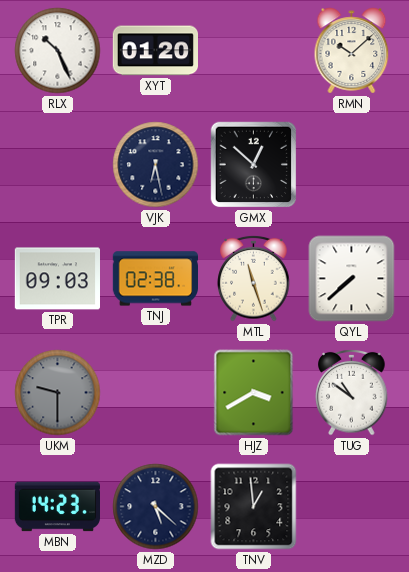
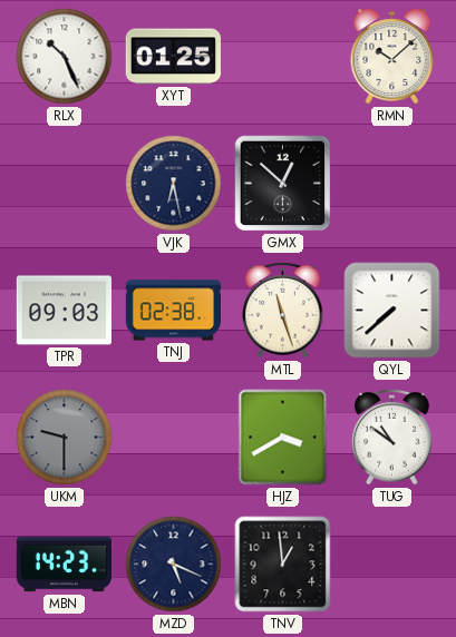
XYT: 01:20 -> 01:25
MZD: 5:22 -> 5:19
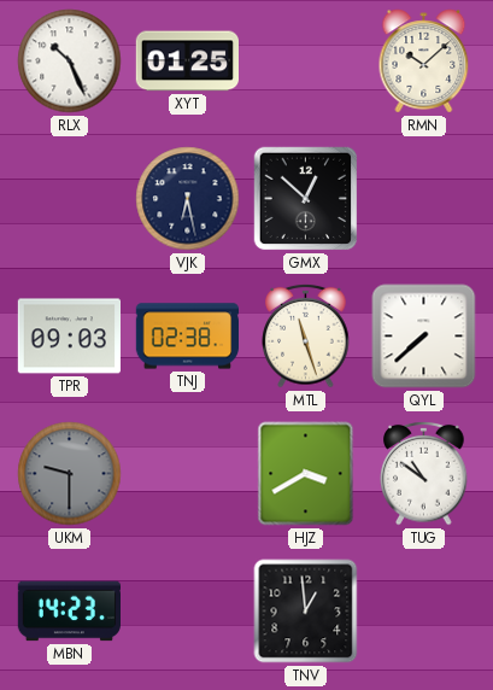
MZD: 5:19 -> none
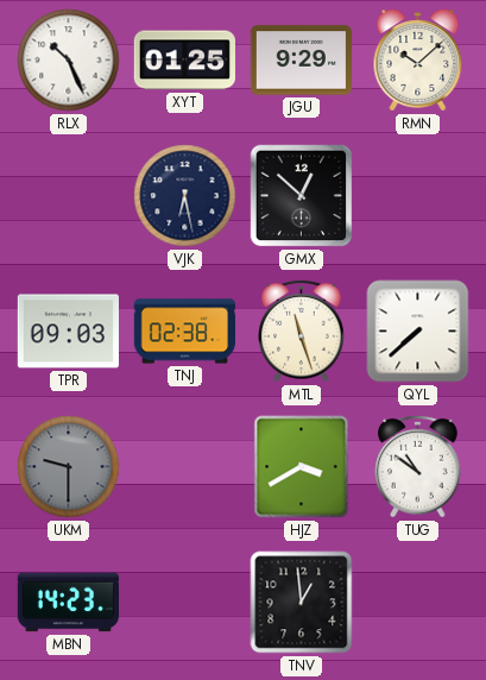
JGU: none -> 9:29
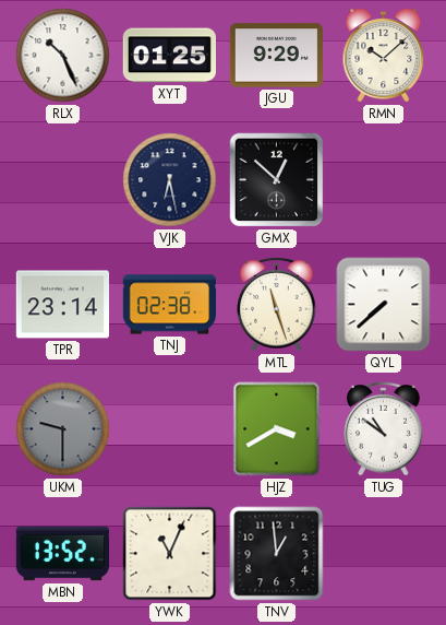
TPR: 09:03 -> 23:14
MBN: 14:23 -> 13:52
YWK: none -> 11:04
